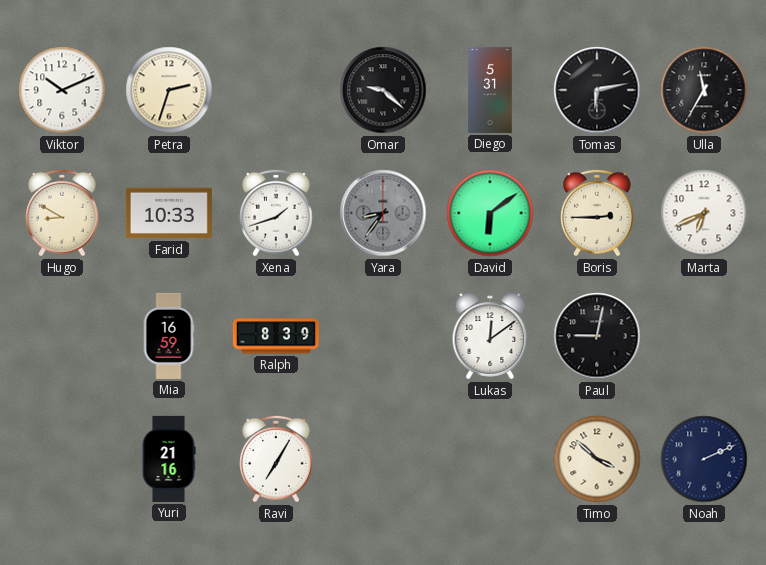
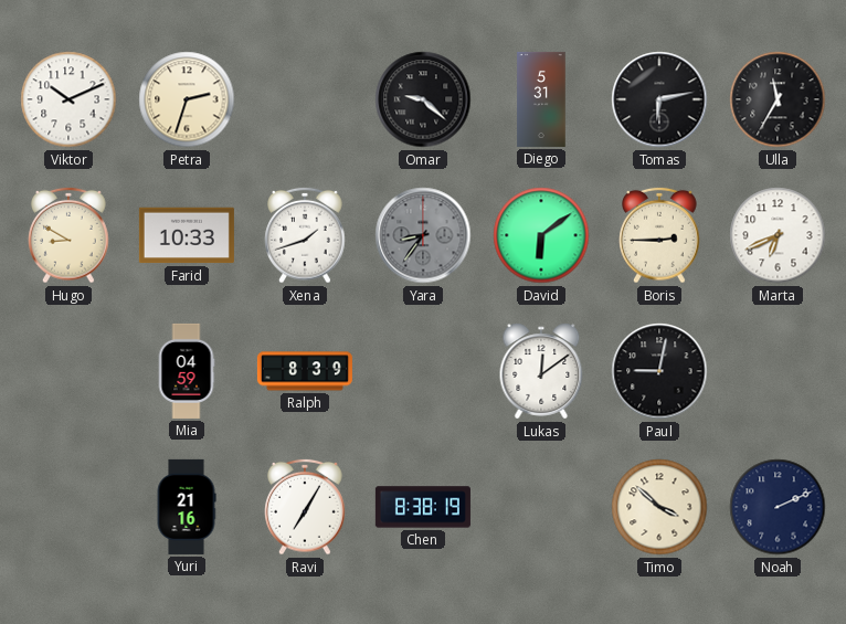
Mia: 16:59 -> 04:59
Chen: none -> 8:38
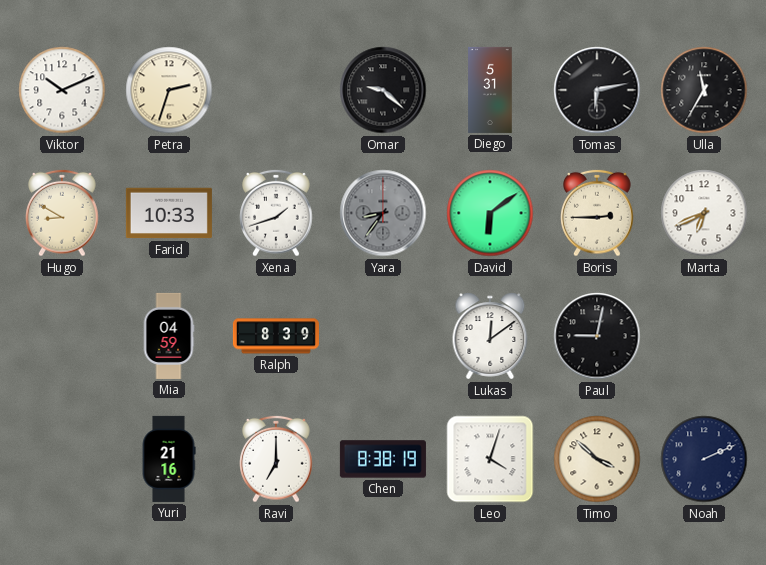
Ravi: 7:05 -> 7:00
Leo: none -> 4:03
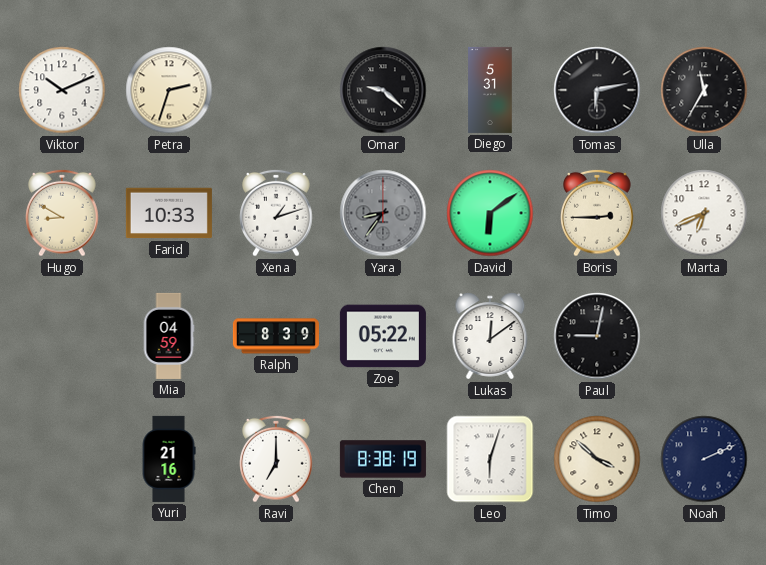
Xena: 1:42 -> 1:12
Zoe: none -> 05:22
Leo: 4:03 -> 6:03
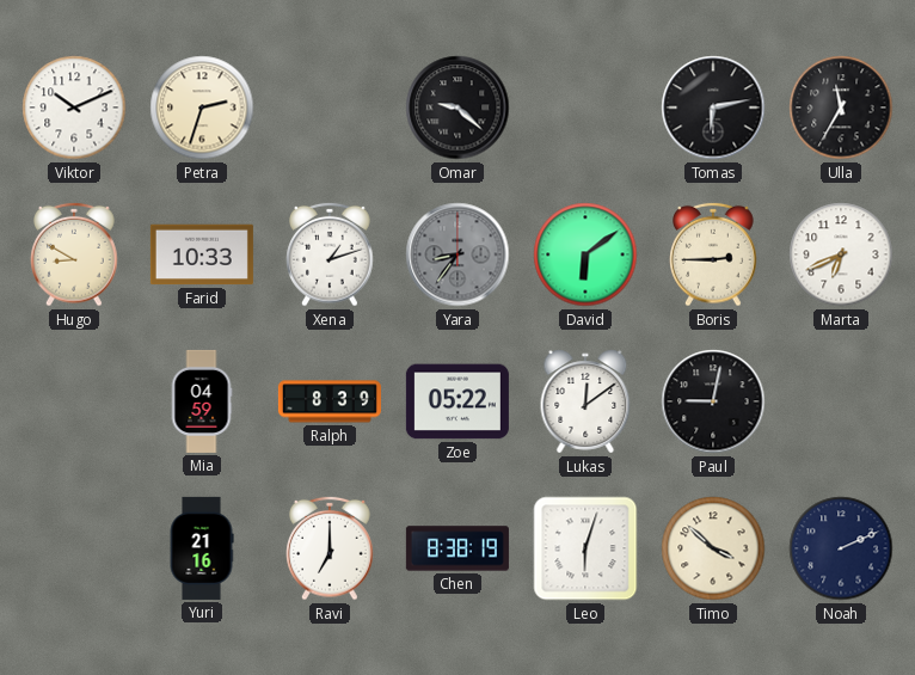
Diego: 5:31 -> none
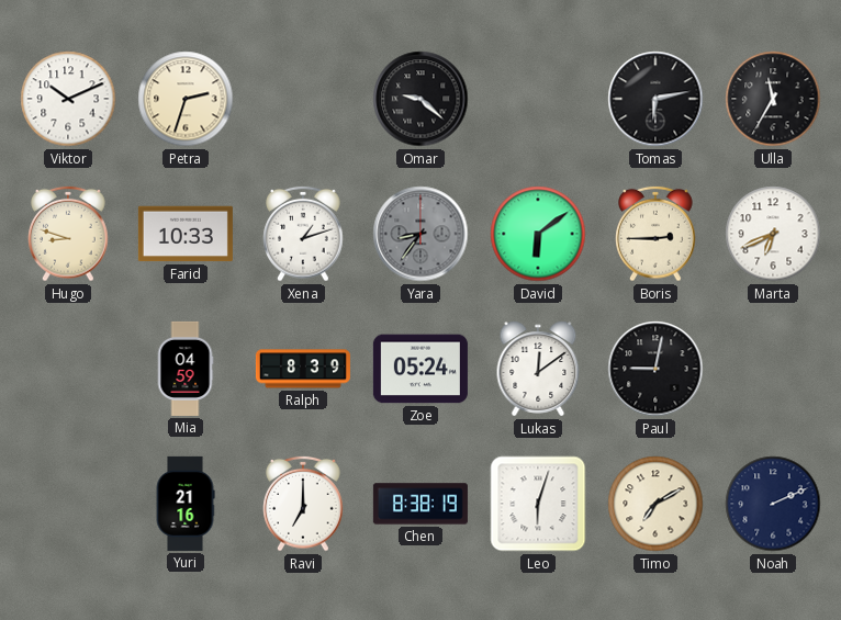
Hugo: 8:50 -> 8:48
Zoe: 05:22 -> 05:24
Timo: 3:52 -> 7:10
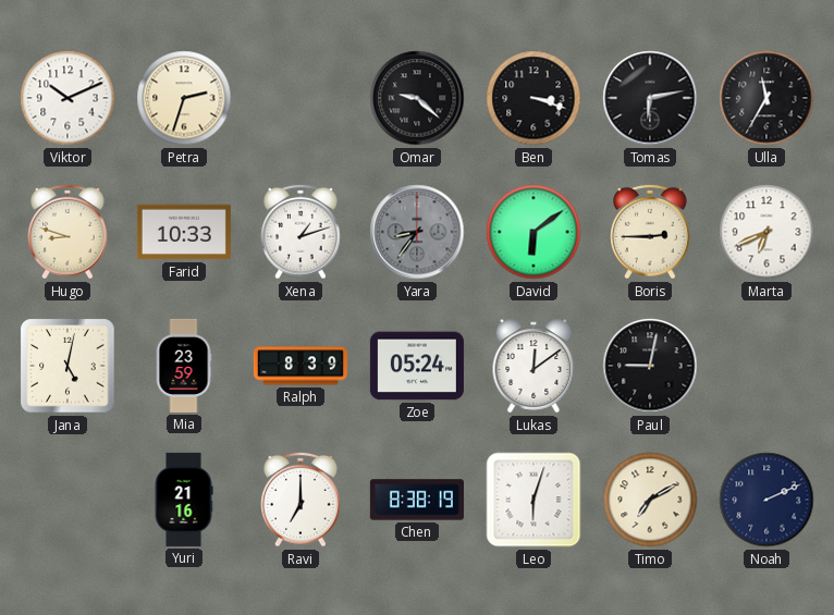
Ben: none -> 3:18
Jana: none -> 5:02
Mia: 04:59 -> 23:59
